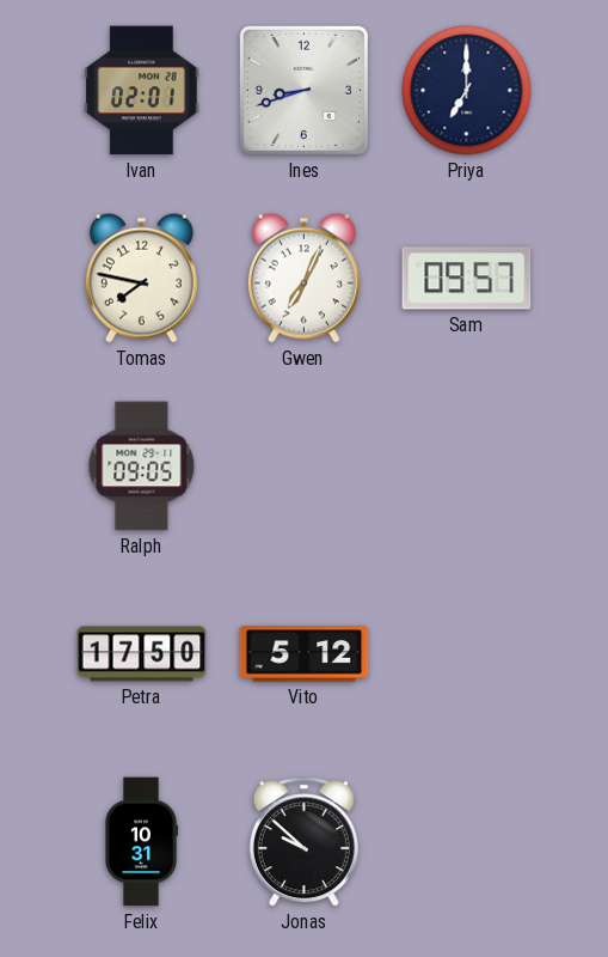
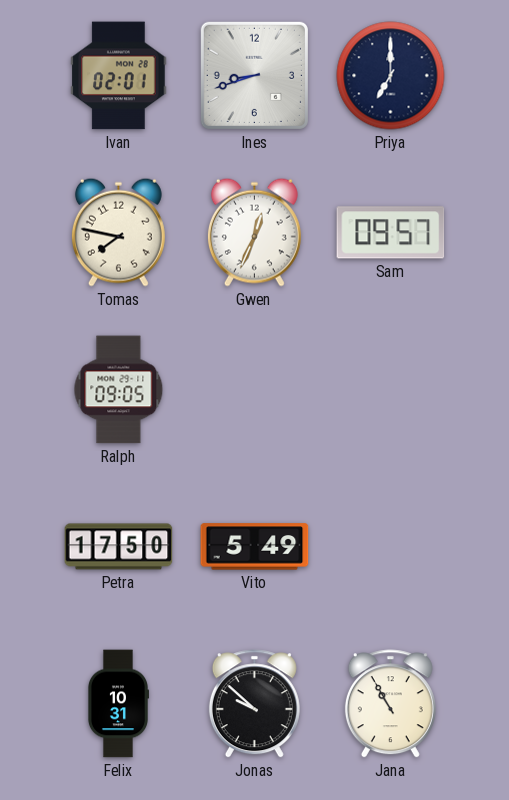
Gwen: 7:04 -> 12:34
Vito: 5:12 -> 5:49
Jana: none -> 10:55
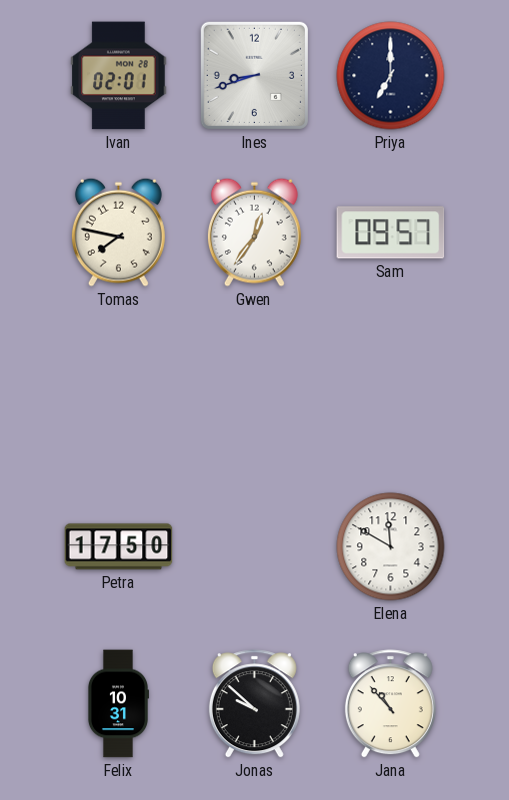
Gwen: 12:34 -> 12:36
Ralph: 09:05 -> none
Vito: 5:49 -> none
Elena: none -> 11:50
Jana: 10:55 -> 10:53
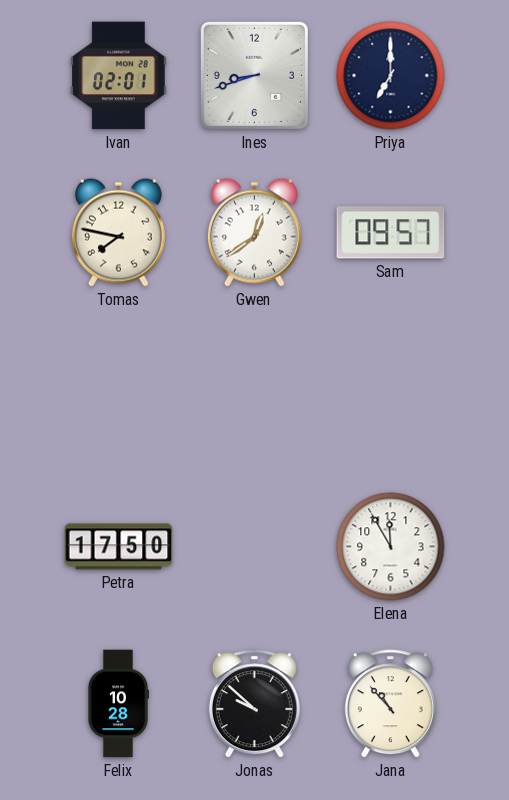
Gwen: 12:36 -> 12:39
Elena: 11:50 -> 11:55
Felix: 10:31 -> 10:28
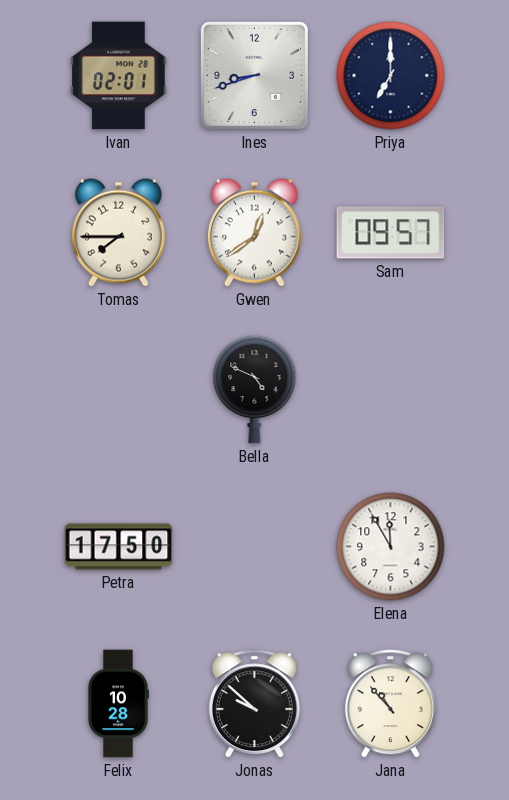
Tomas: 7:47 -> 7:45
Bella: none -> 4:49
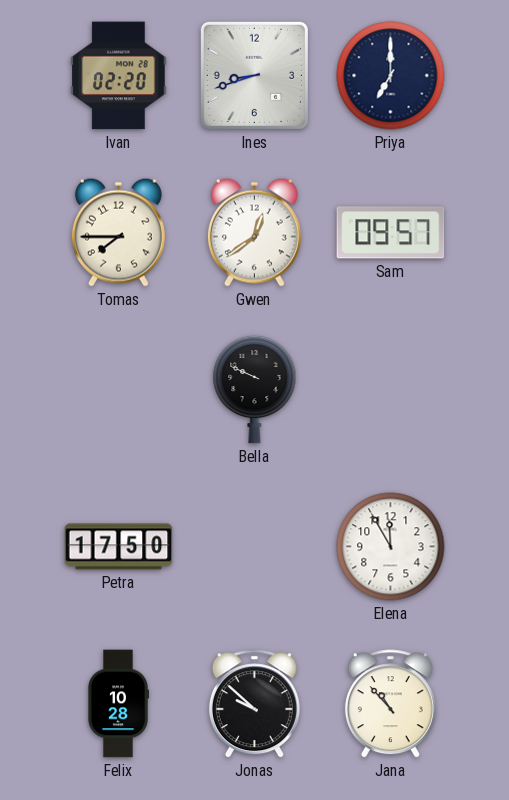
Ivan: 02:01 -> 02:20
Bella: 4:49 -> 9:49
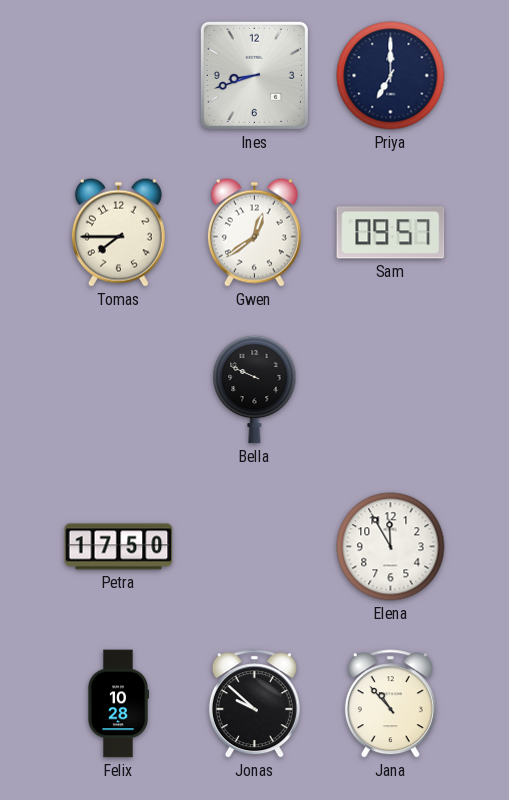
Ivan: 02:20 -> none
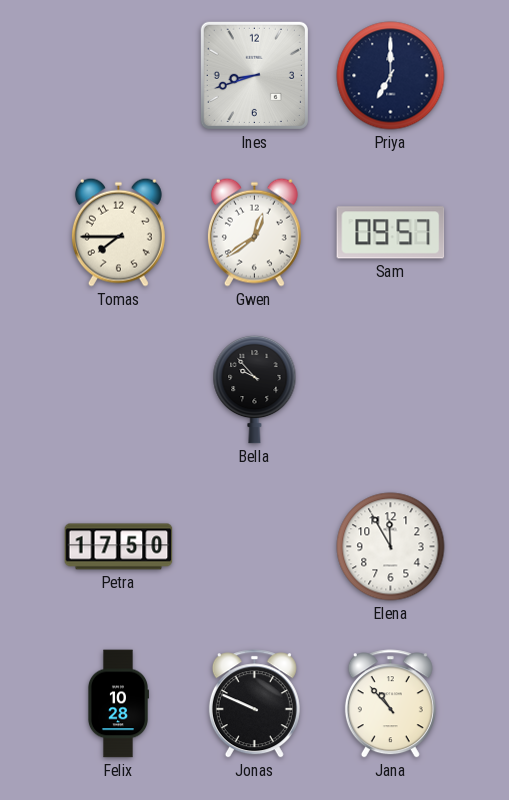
Bella: 9:49 -> 9:53
Jonas: 9:52 -> 9:49
